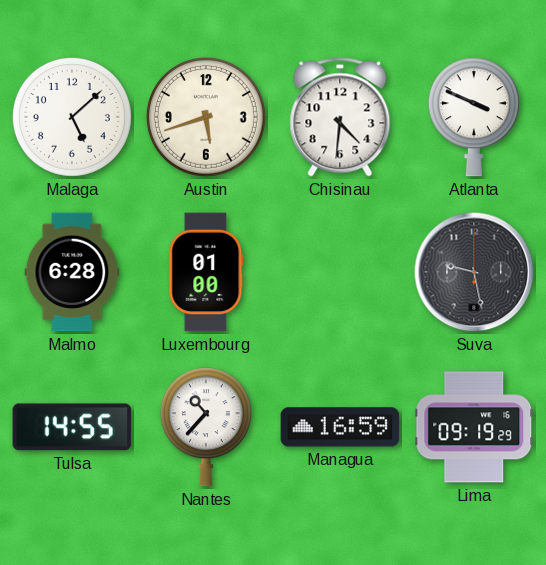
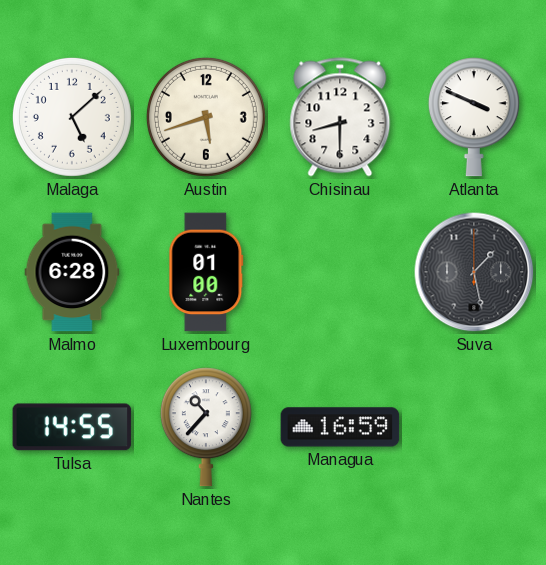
Chisinau: 4:31 -> 8:30
Suva: 9:28 -> 1:28
Lima: 09:19 -> none
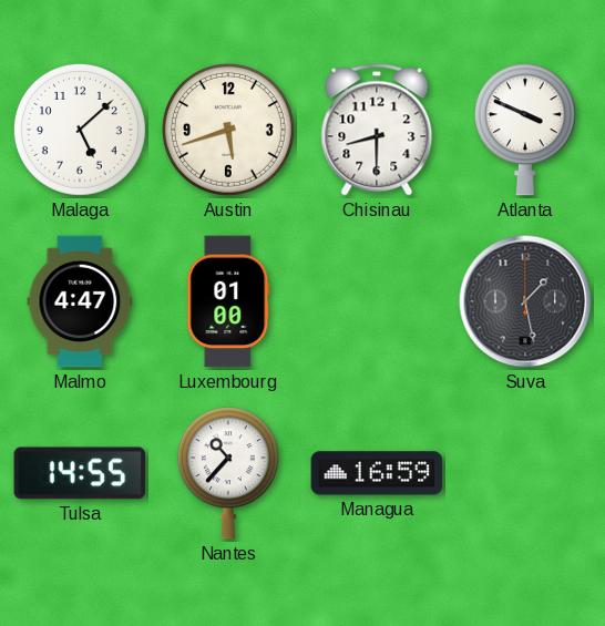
Malmo: 6:28 -> 4:47
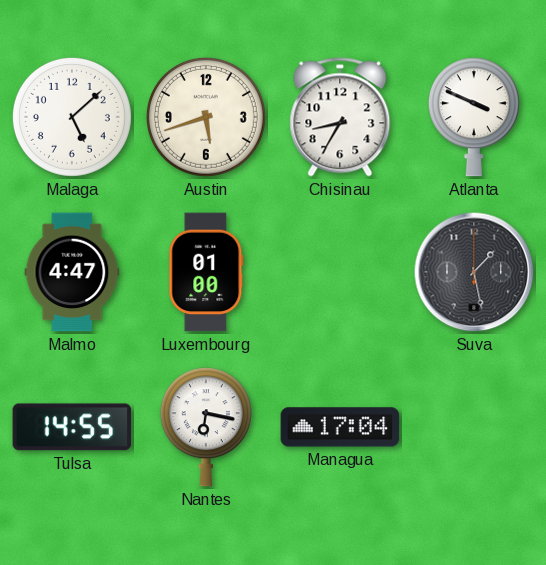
Chisinau: 8:30 -> 8:35
Nantes: 10:37 -> 6:17
Managua: 16:59 -> 17:04
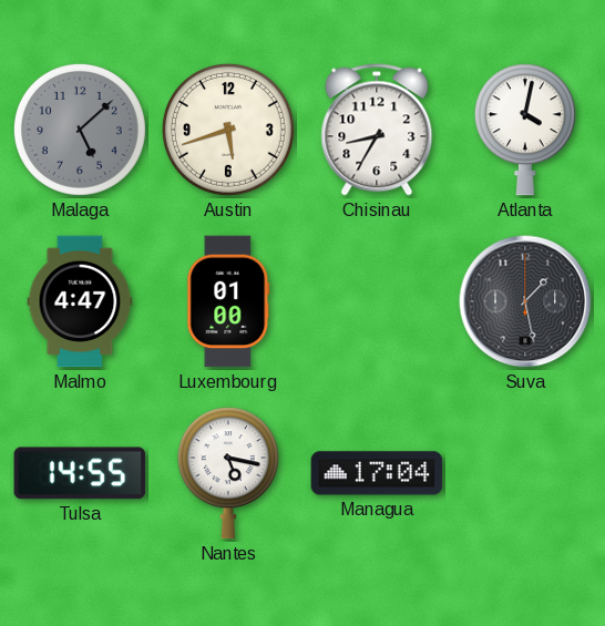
Malaga dial: white -> grey
Atlanta: 3:49 -> 4:02
Nantes: 6:17 -> 5:17
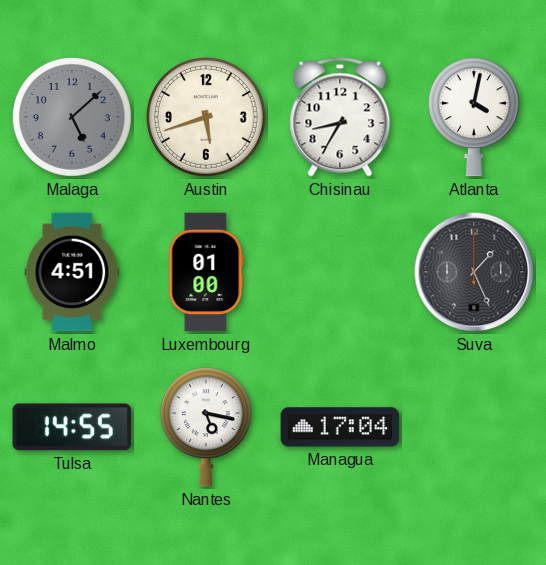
Malmo: 4:47 -> 4:51
Suva: 1:28 -> 1:26
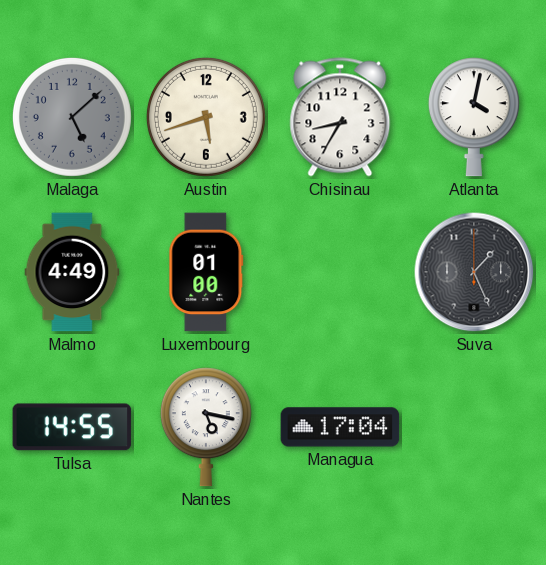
Malmo: 4:51 -> 4:49
